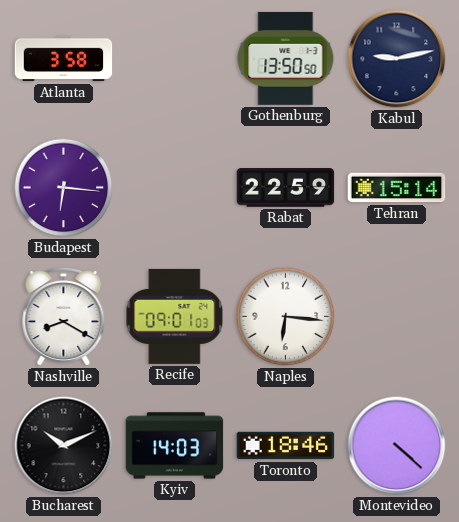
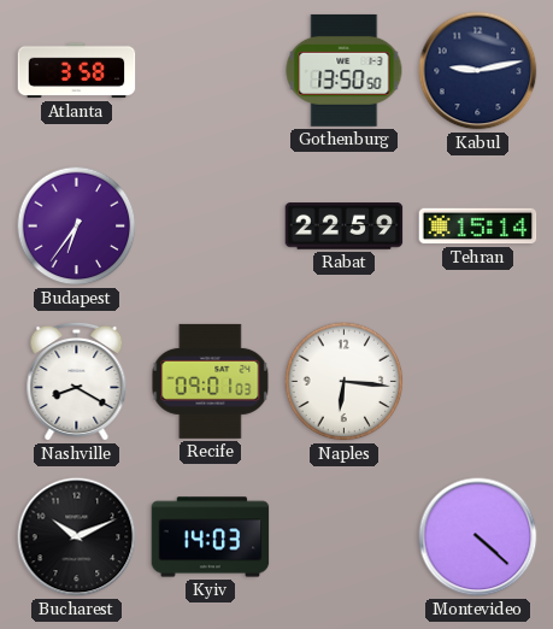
Budapest: 6:16 -> 6:36
Toronto: 18:46 -> none
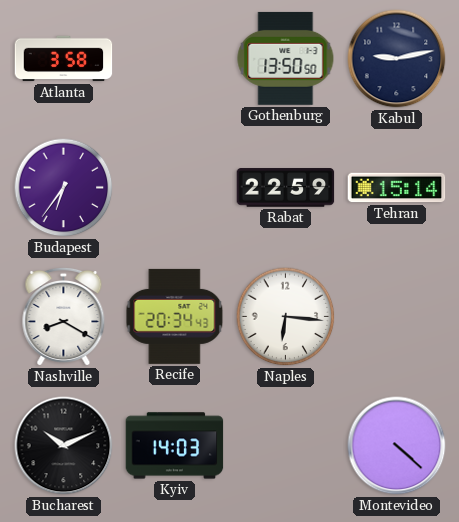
Recife: 09:01 -> 20:34
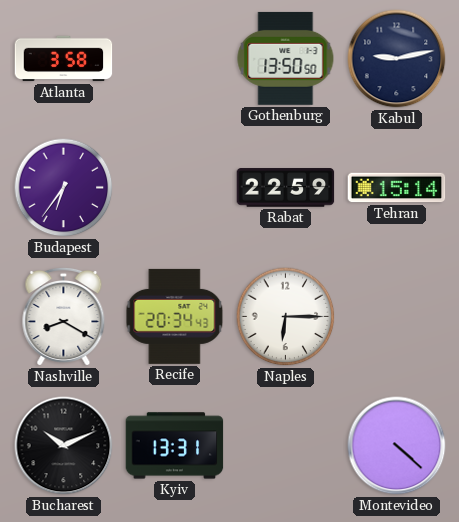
Naples: 6:16 -> 6:15
Kyiv: 14:03 -> 13:31
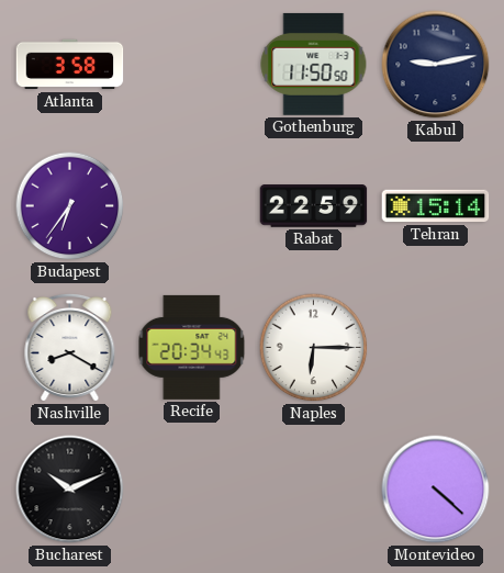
Gothenburg: 13:50 -> 11:50
Kyiv: 13:31 -> none
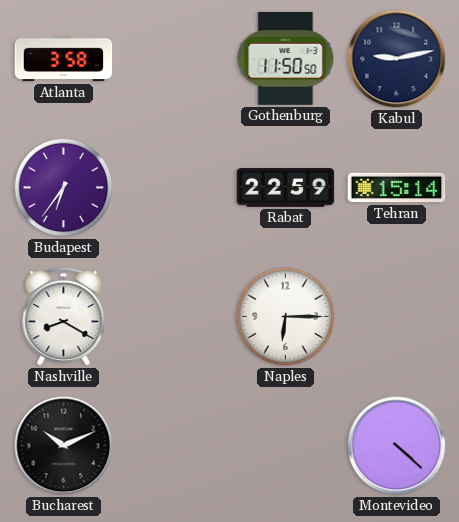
Recife: 20:34 -> none
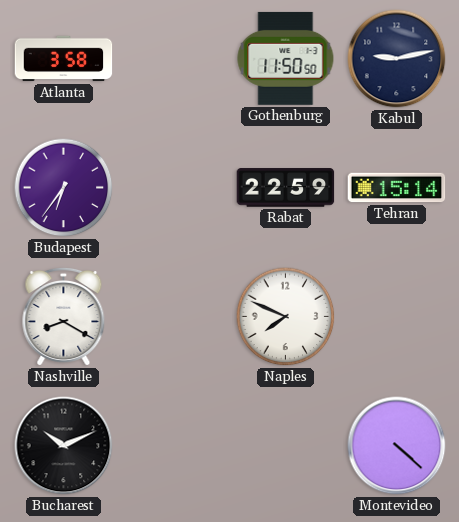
Naples: 6:15 -> 7:49
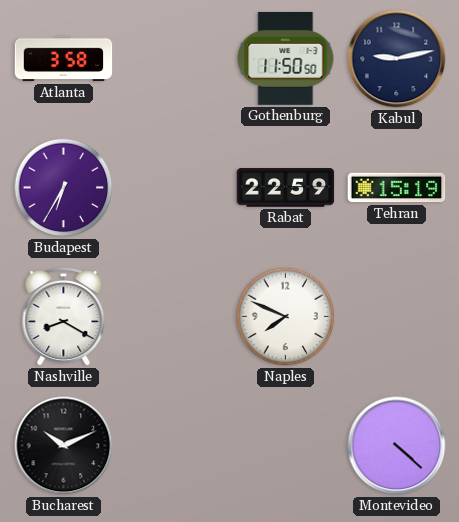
Budapest: 6:36 -> 6:35
Tehran: 15:14 -> 15:19
